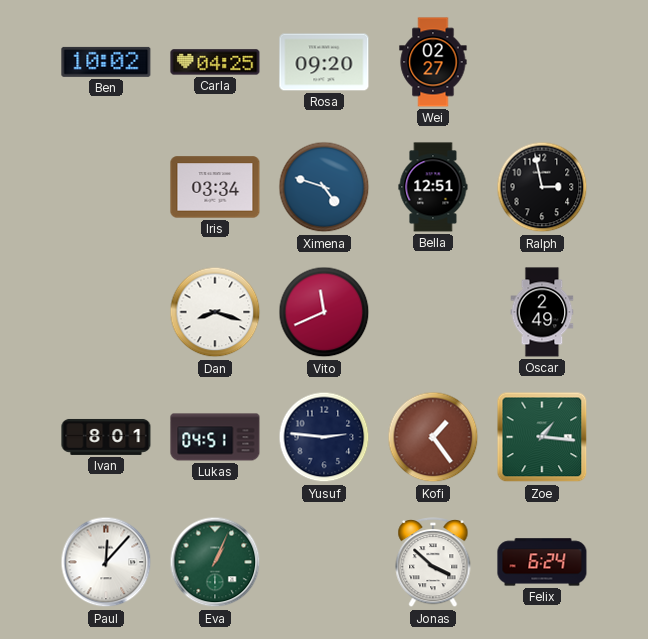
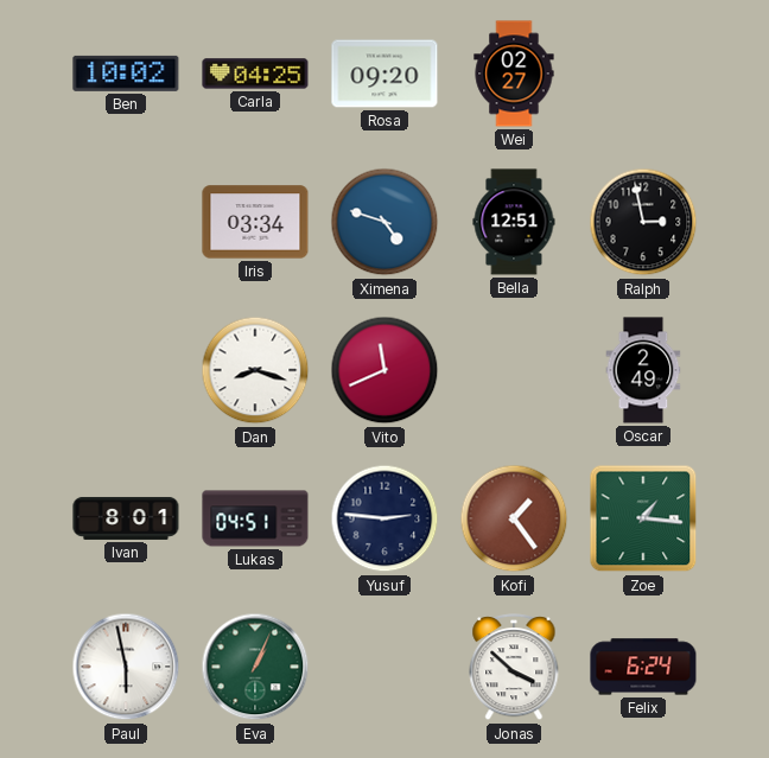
Paul: 12:07 -> 5:58
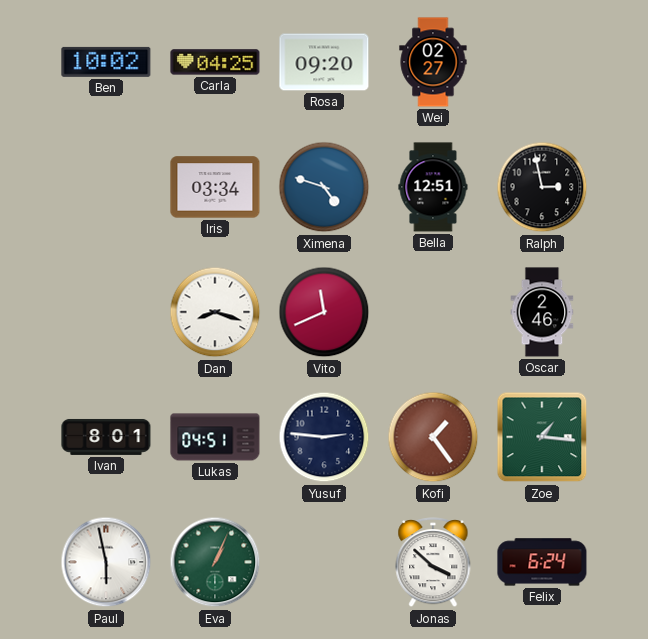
Oscar: 2:49 -> 2:46
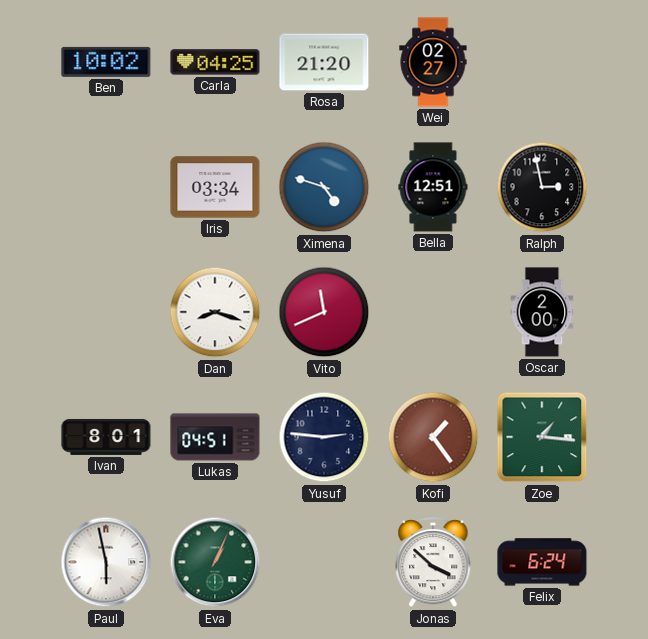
Rosa: 09:20 -> 21:20
Oscar: 2:46 -> 2:00
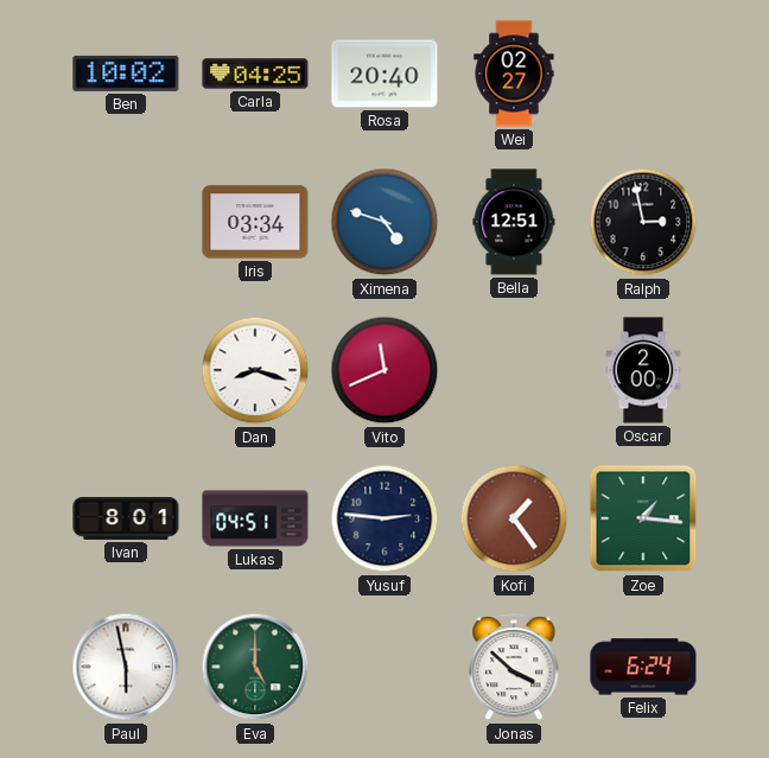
Rosa: 21:20 -> 20:40
Eva: 1:04 -> 5:00
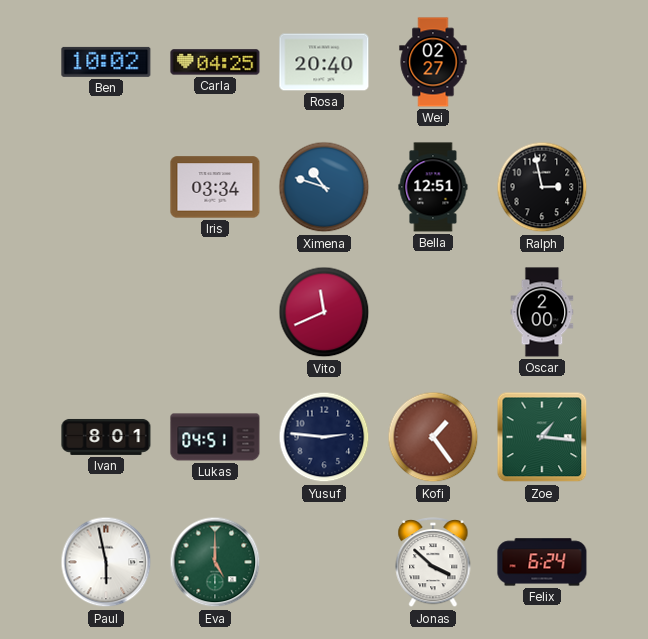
Ximena: 4:48 -> 10:48
Dan: 8:18 -> none
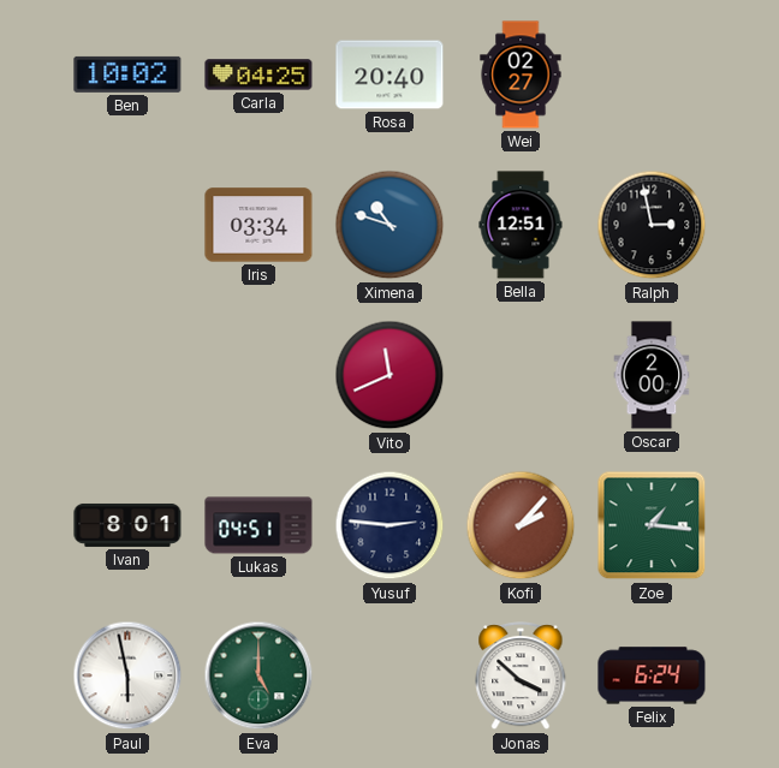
Kofi: 1:24 -> 2:07
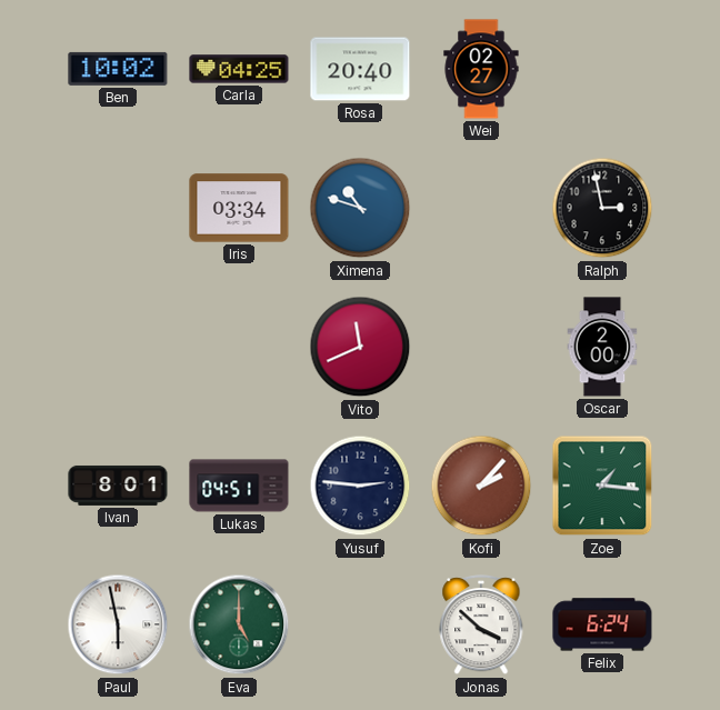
Bella: 12:51 -> none
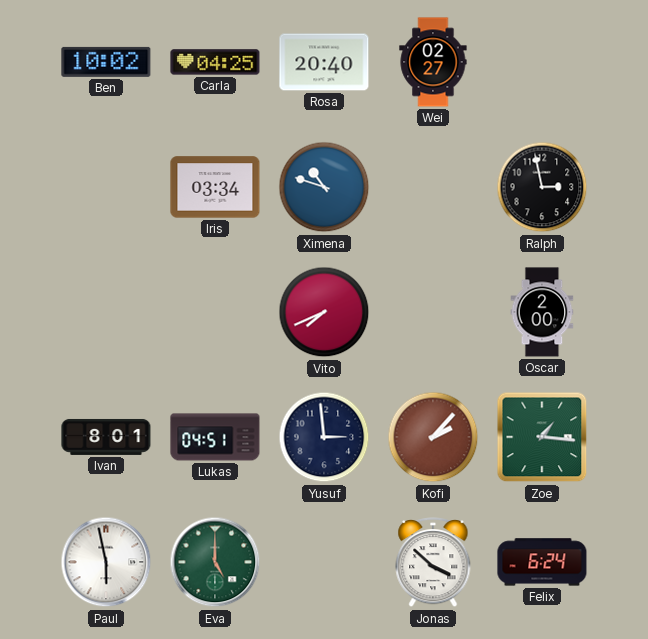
Vito: 11:41 -> 7:41
Yusuf: 2:46 -> 2:59
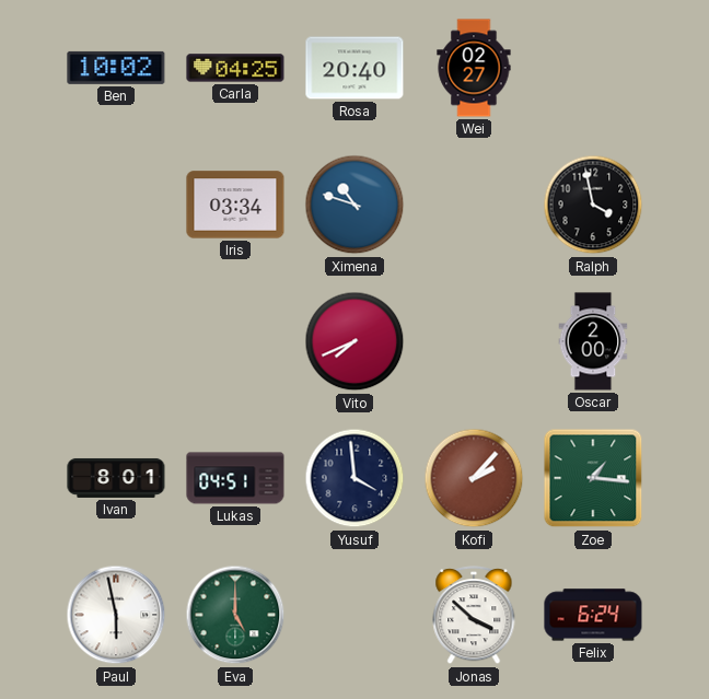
Ralph: 2:58 -> 3:58
Yusuf: 2:59 -> 3:59
